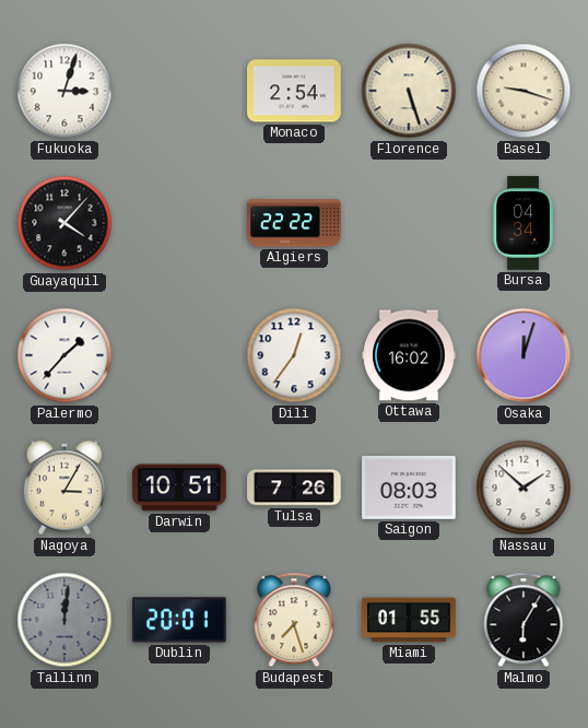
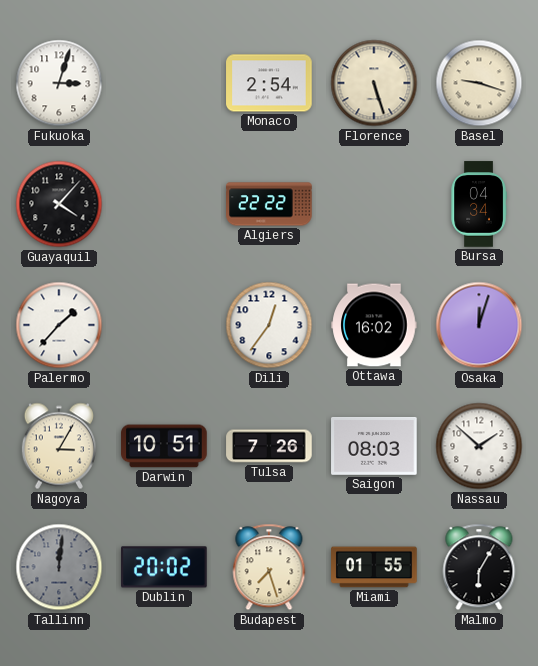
Dublin: 20:01 -> 20:02
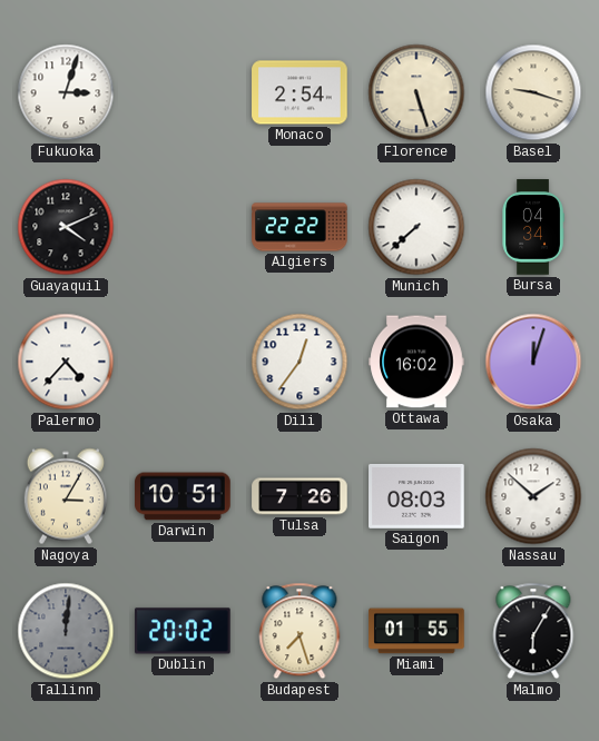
Guayaquil: 4:07 -> 4:11
Munich: none -> 7:38
Palermo: 1:37 -> 4:37
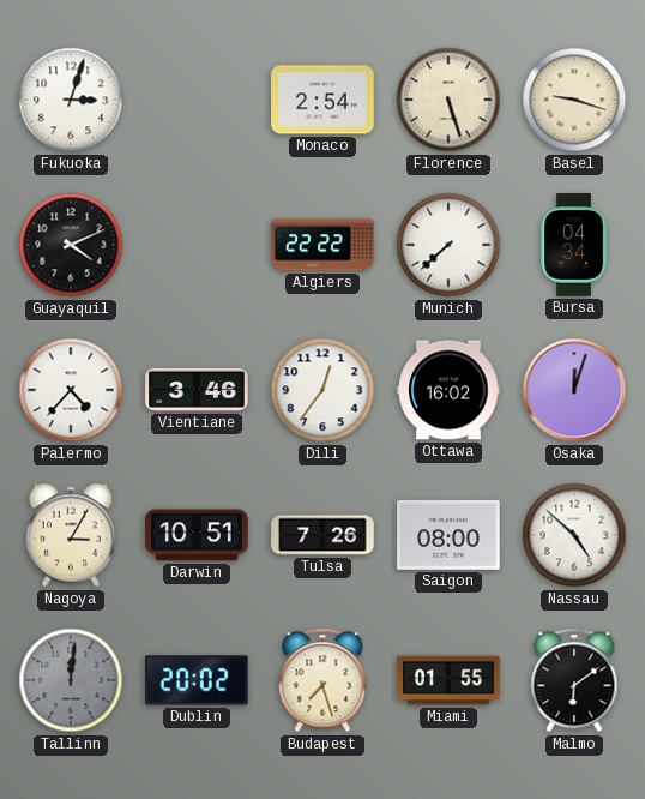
Vientiane: none -> 3:46
Saigon: 08:03 -> 08:00
Nassau: 1:52 -> 4:52
Malmo: 6:05 -> 6:09
